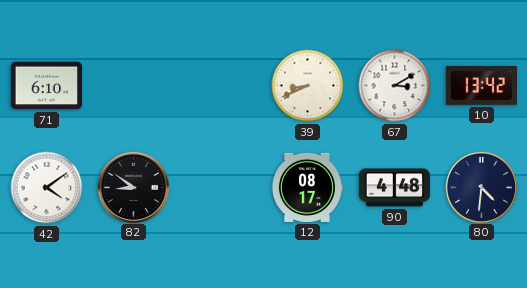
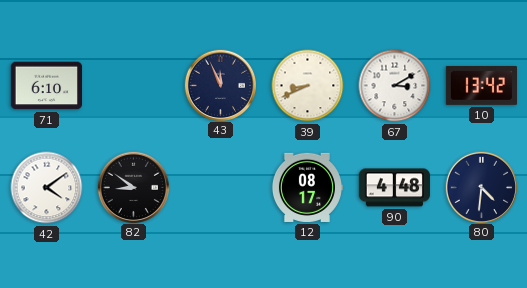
43: none -> 11:56
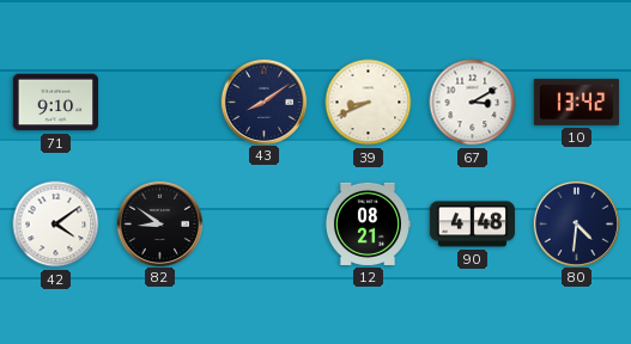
71: 6:10 -> 9:10
43: 11:56 -> 8:09
12: 08:17 -> 08:21
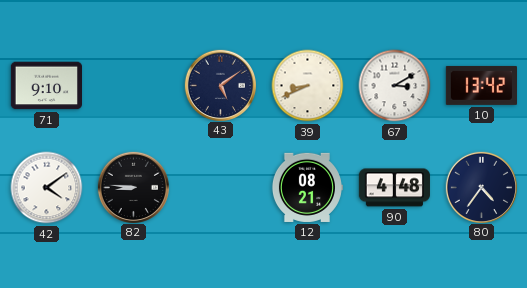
43: 8:09 -> 5:09
82: 8:51 -> 8:46
80: 4:31 -> 4:36
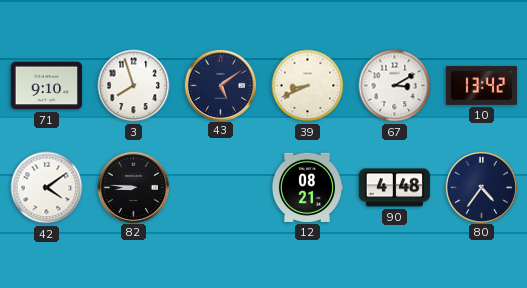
3: none -> 7:57
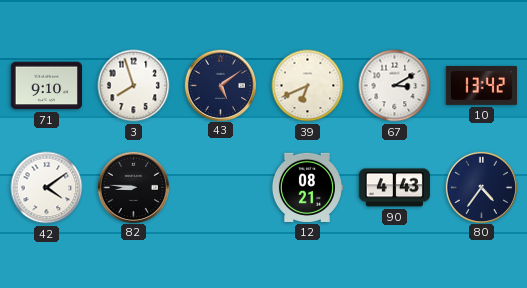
39: 8:41 -> 6:41
90: 4:48 -> 4:43
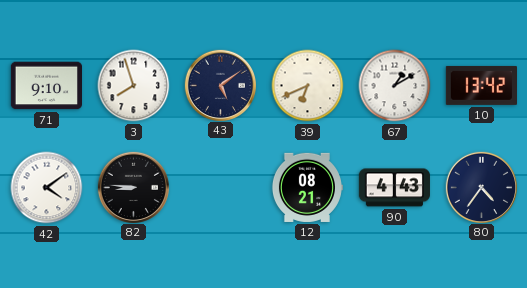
67: 3:10 -> 1:10
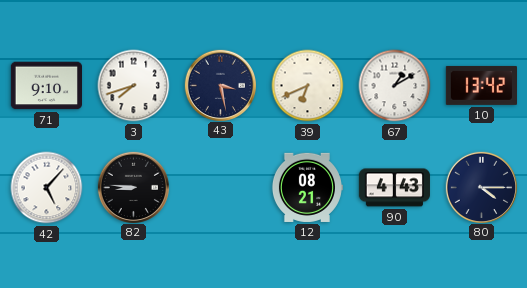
3: 7:57 -> 7:42
43: 5:09 -> 3:28
42: 4:09 -> 5:07
80: 4:36 -> 4:15
